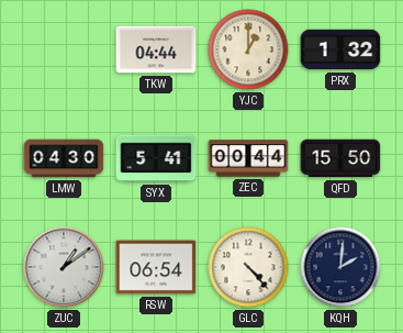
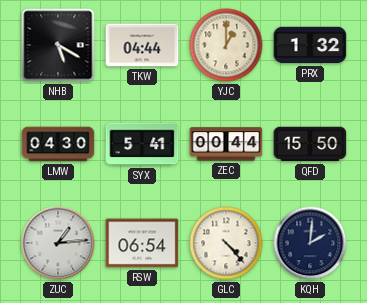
NHB: none -> 5:20
ZUC: 1:09 -> 1:14
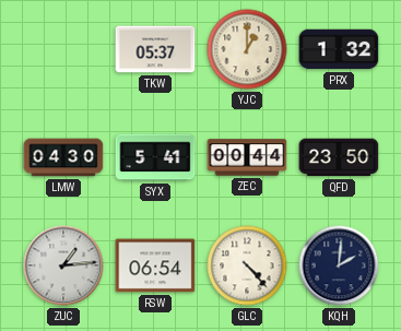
NHB: 5:20 -> none
TKW: 04:44 -> 05:37
QFD: 15:50 -> 23:50
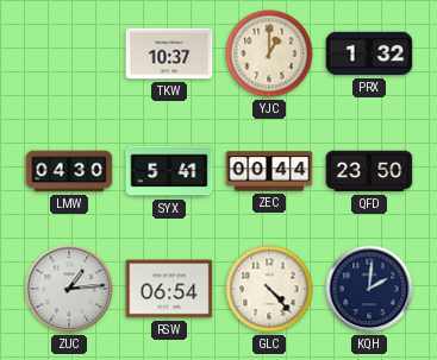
TKW: 05:37 -> 10:37
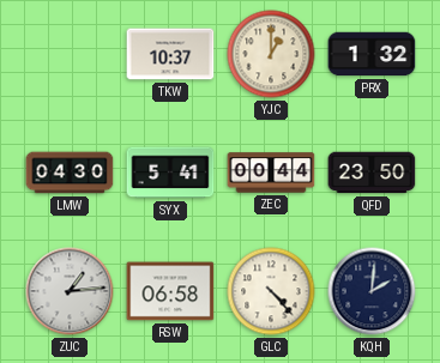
RSW: 06:54 -> 06:58
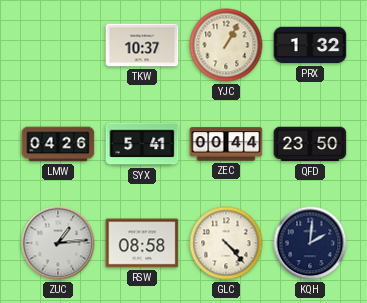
YJC: 1:00 -> 1:05
LMW: 04:30 -> 04:26
RSW: 06:58 -> 08:58
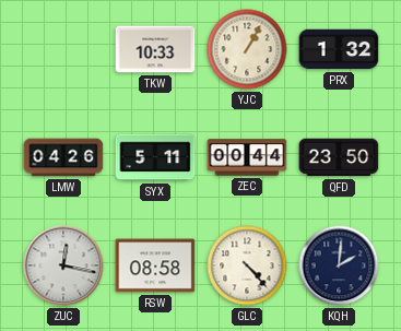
TKW: 10:37 -> 10:33
SYX: 5:41 -> 5:11
ZUC: 1:14 -> 12:17
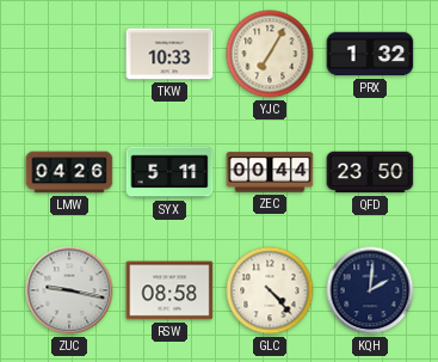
YJC: 1:05 -> 7:05
ZUC: 12:17 -> 9:17
